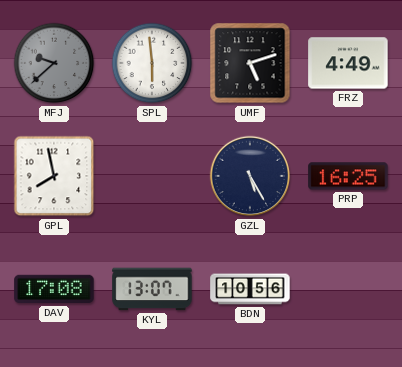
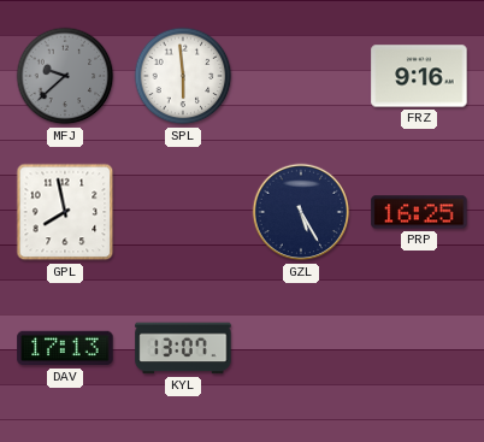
UMF: 5:12 -> none
FRZ: 4:49 -> 9:16
DAV: 17:08 -> 17:13
BDN: 10:56 -> none
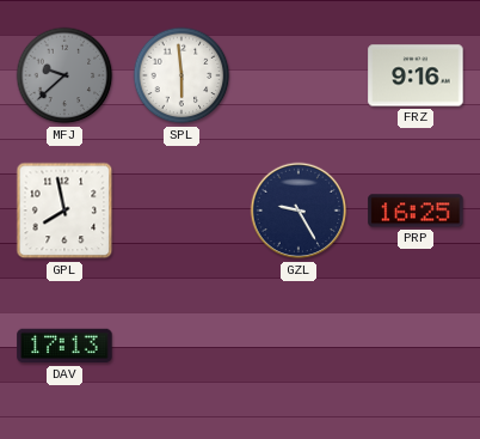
GZL: 5:25 -> 9:25
KYL: 13:07 -> none
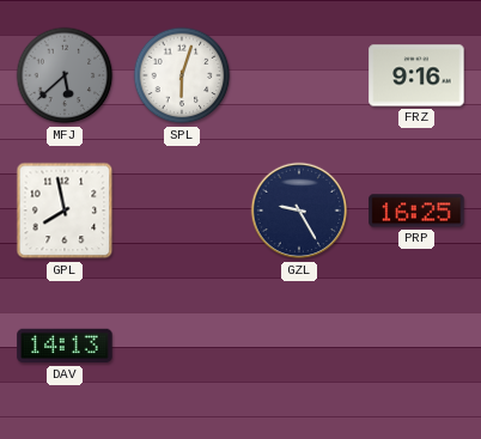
MFJ: 9:38 -> 5:38
SPL: 5:59 -> 6:03
DAV: 17:13 -> 14:13
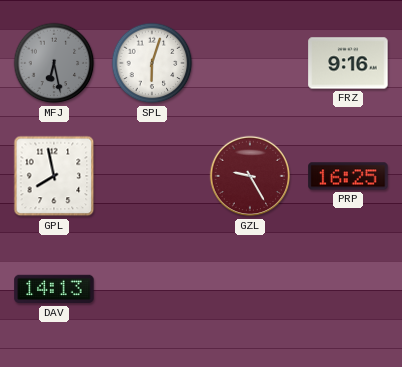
MFJ: 5:38 -> 6:28
GZL dial: navy -> burgundy
